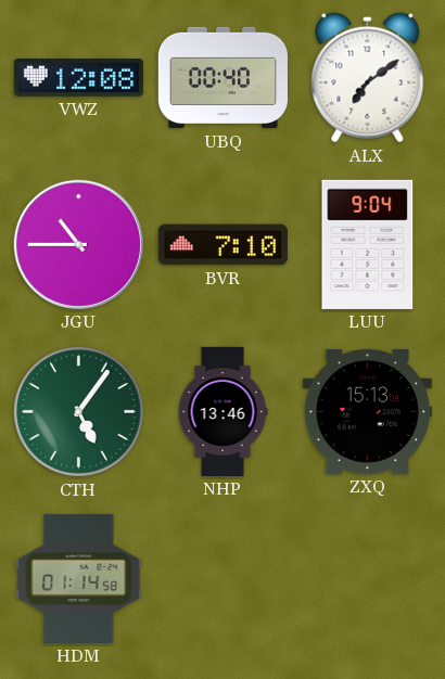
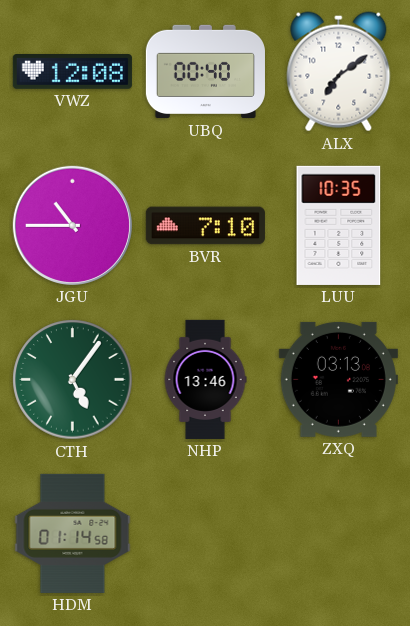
LUU: 9:04 -> 10:35
ZXQ: 15:13 -> 03:13
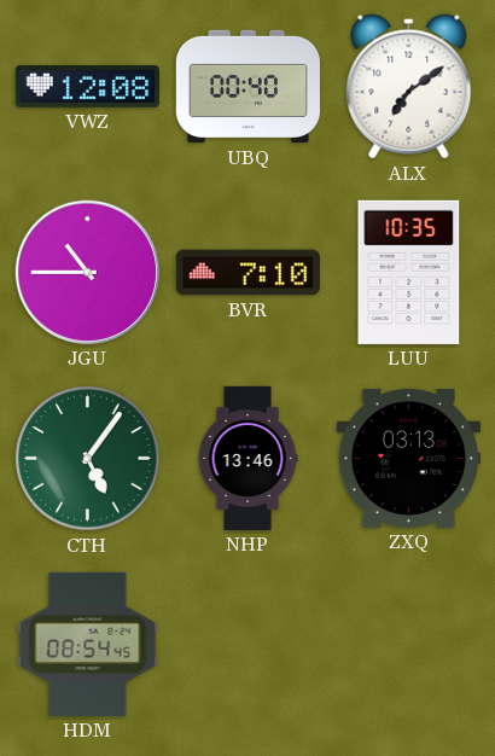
HDM: 01:14 -> 08:54
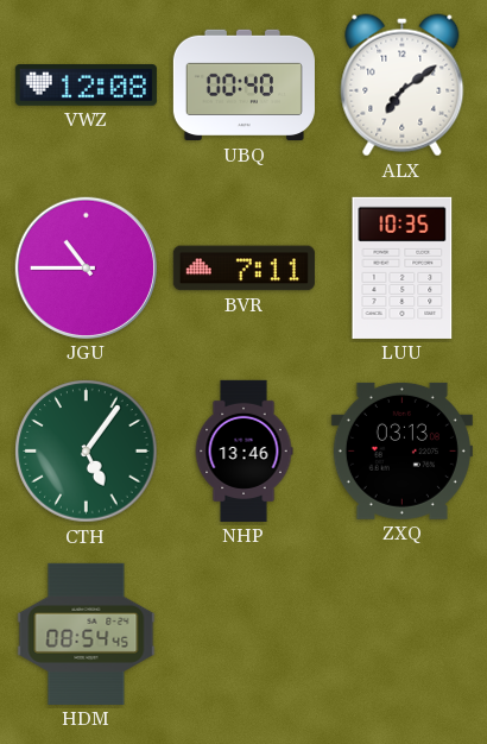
BVR: 7:10 -> 7:11
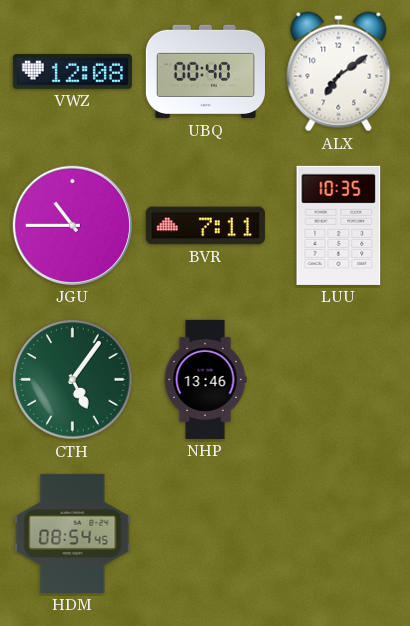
ZXQ: 03:13 -> none
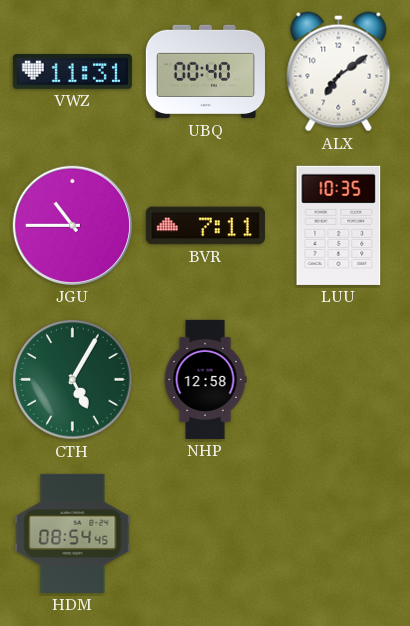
VWZ: 12:08 -> 11:31
CTH: 5:06 -> 5:05
NHP: 13:46 -> 12:58
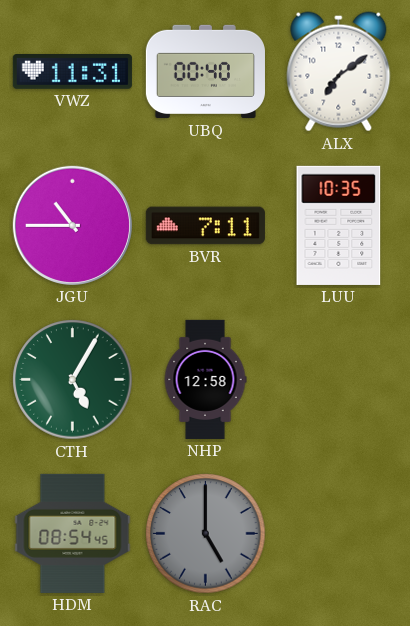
RAC: none -> 5:00
